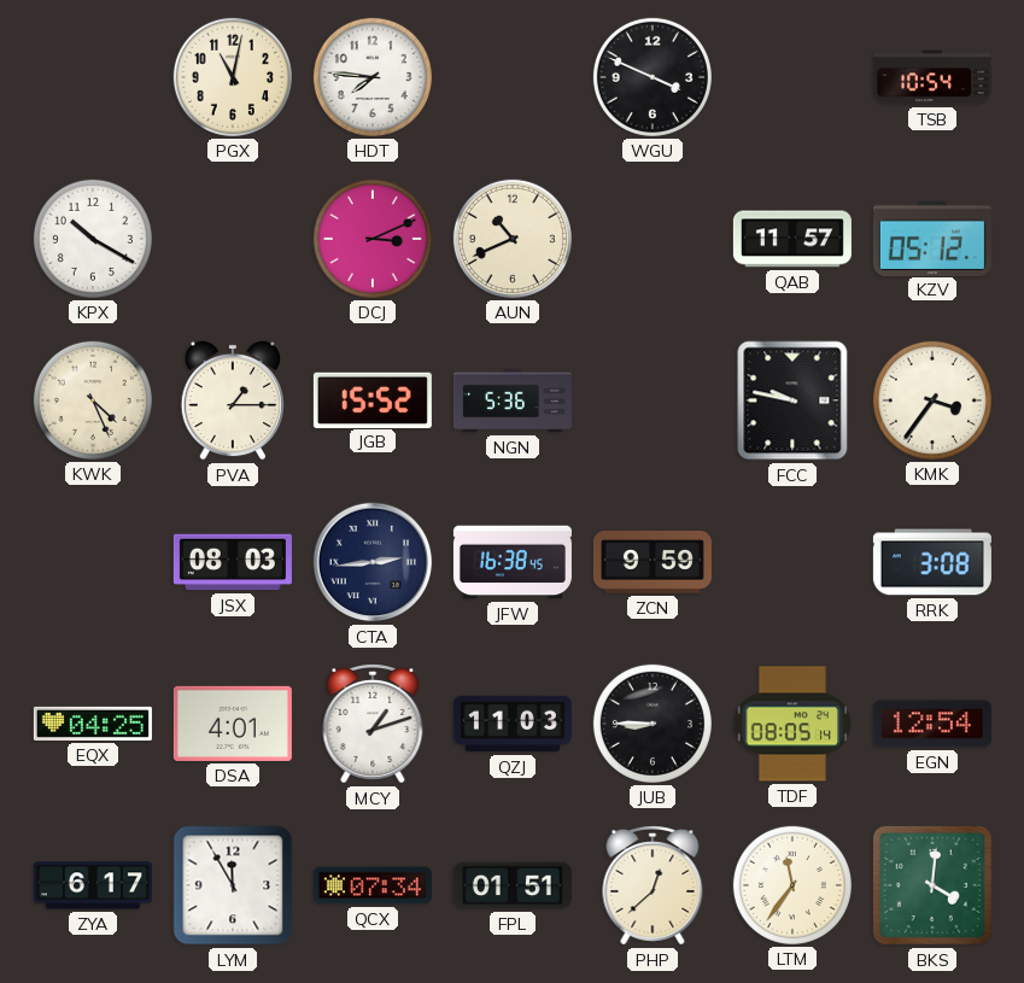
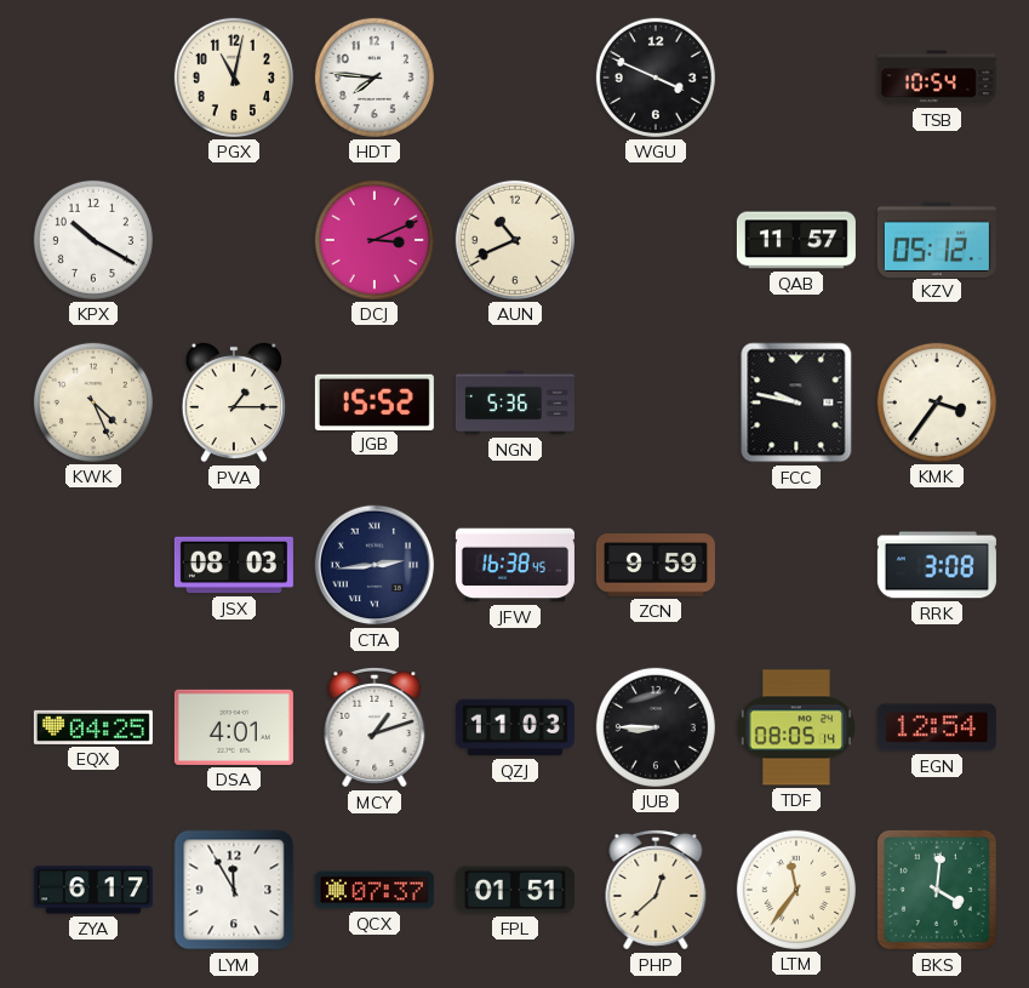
QCX: 07:34 -> 07:37
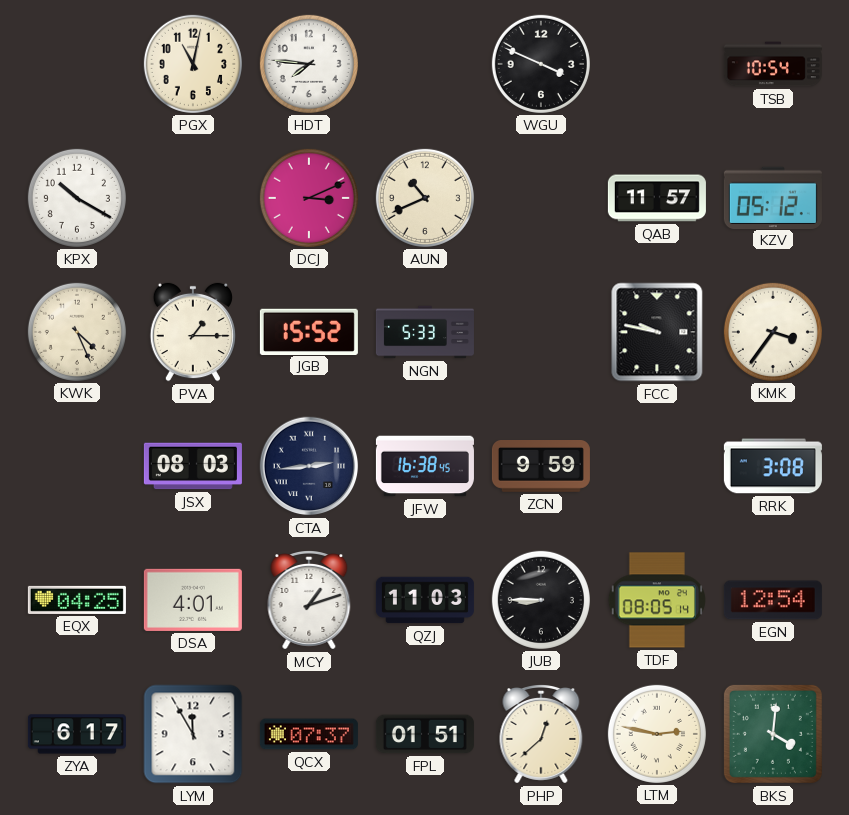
NGN: 5:36 -> 5:33
LTM: 11:36 -> 2:47
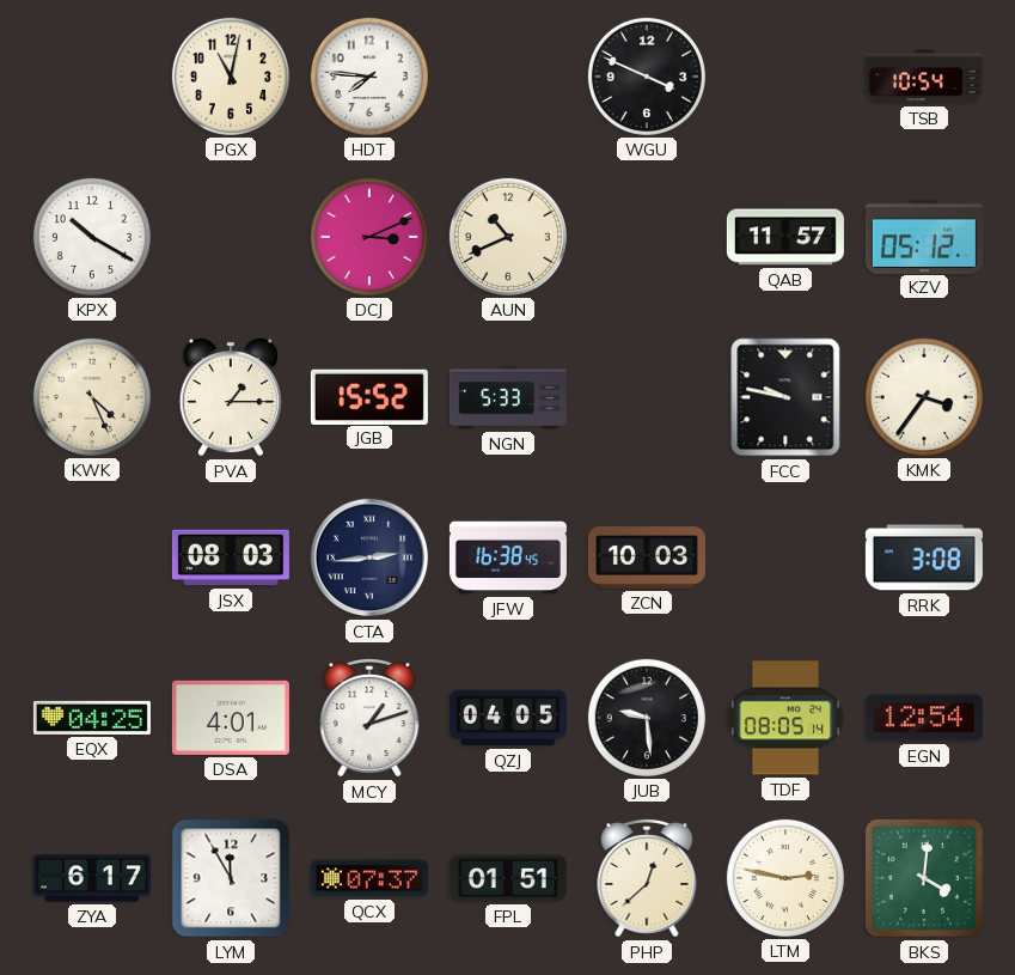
ZCN: 9:59 -> 10:03
QZJ: 11:03 -> 04:05
JUB: 8:45 -> 9:29
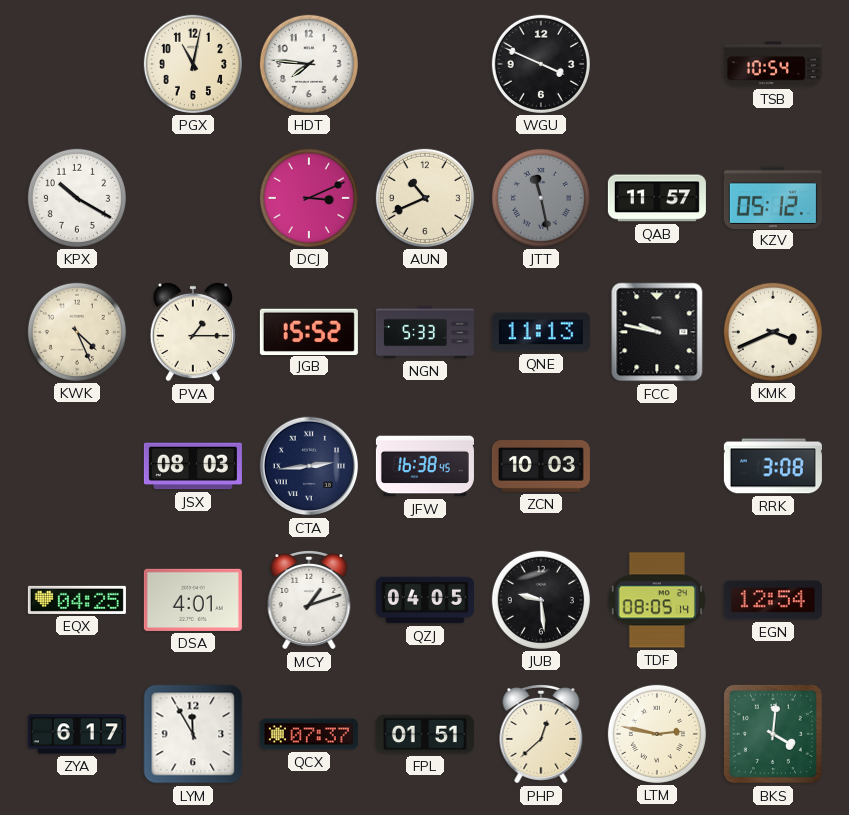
JTT: none -> 11:28
QNE: none -> 11:13
KMK: 3:36 -> 3:41
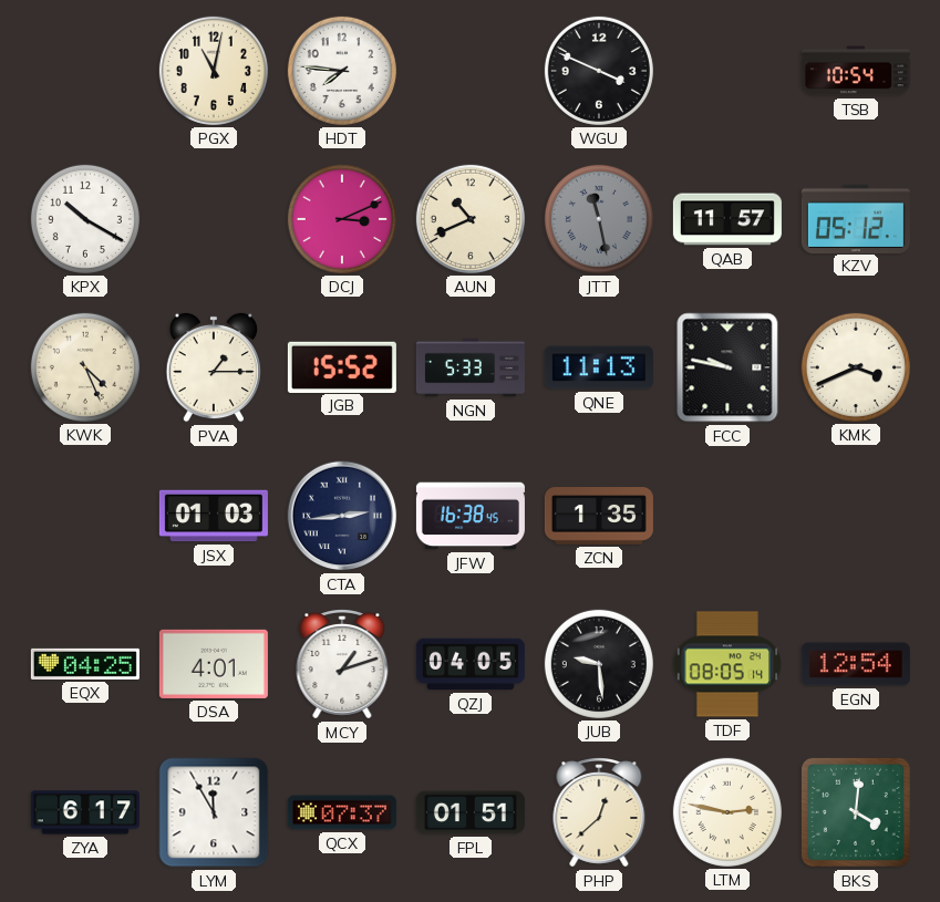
JSX: 08:03 -> 01:03
ZCN: 10:03 -> 1:35
RRK: 3:08 -> none
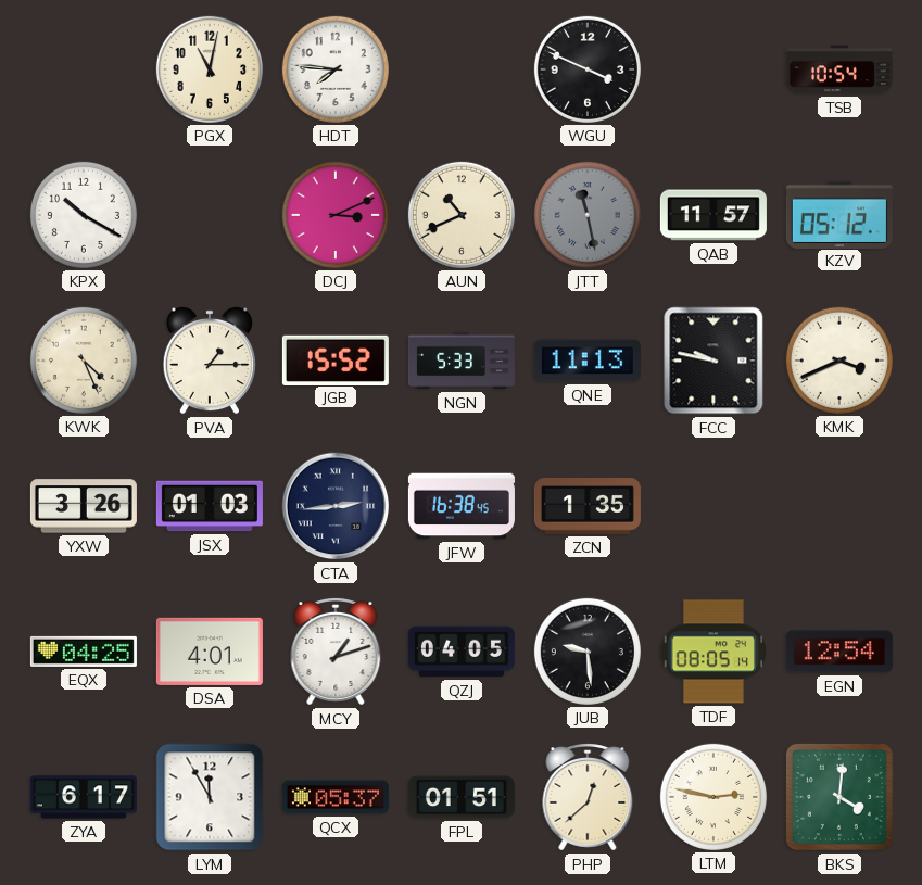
YXW: none -> 3:26
QCX: 07:37 -> 05:37
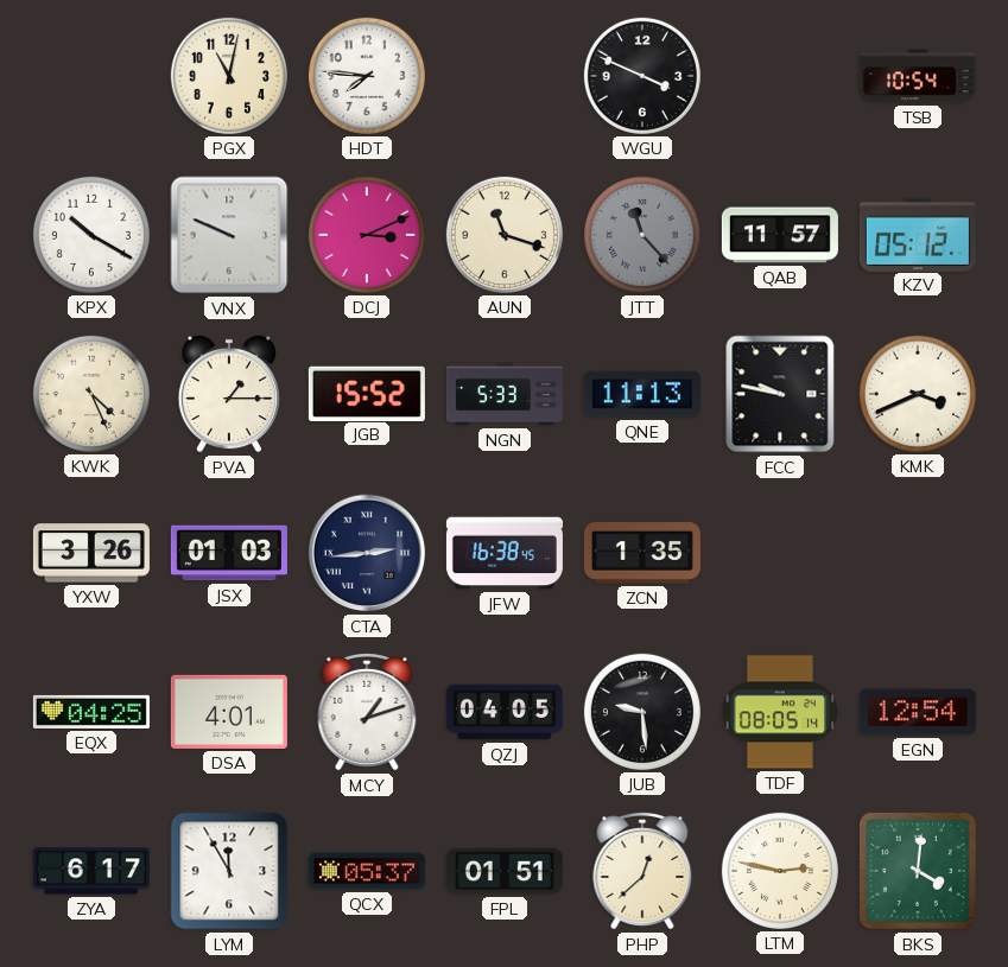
VNX: none -> 9:49
AUN: 10:41 -> 11:18
JTT: 11:28 -> 11:23
